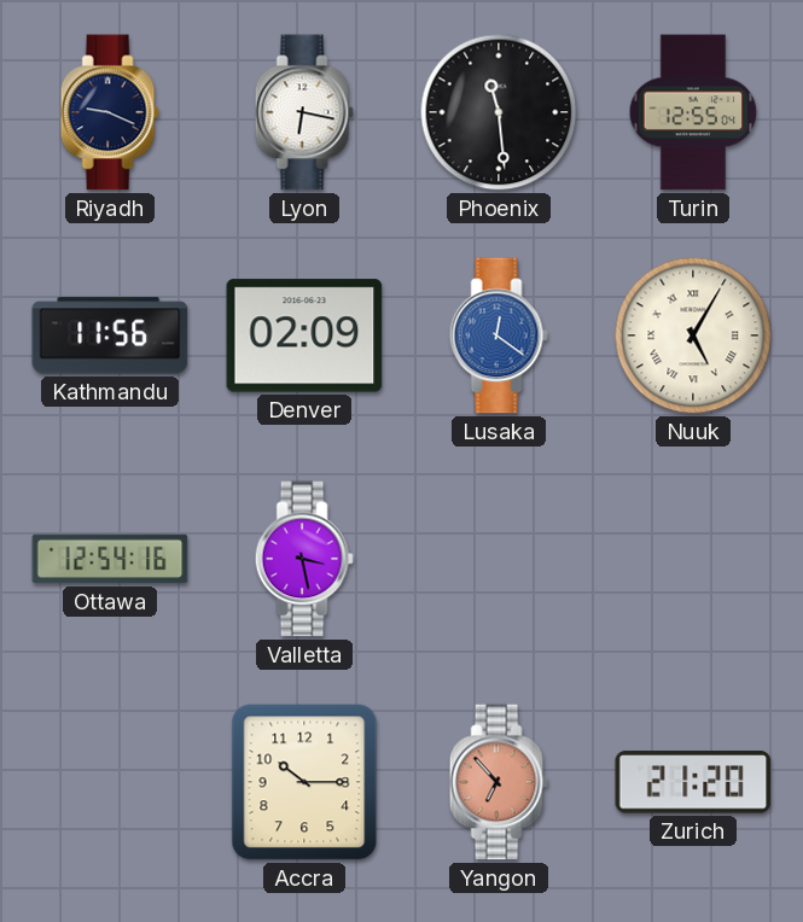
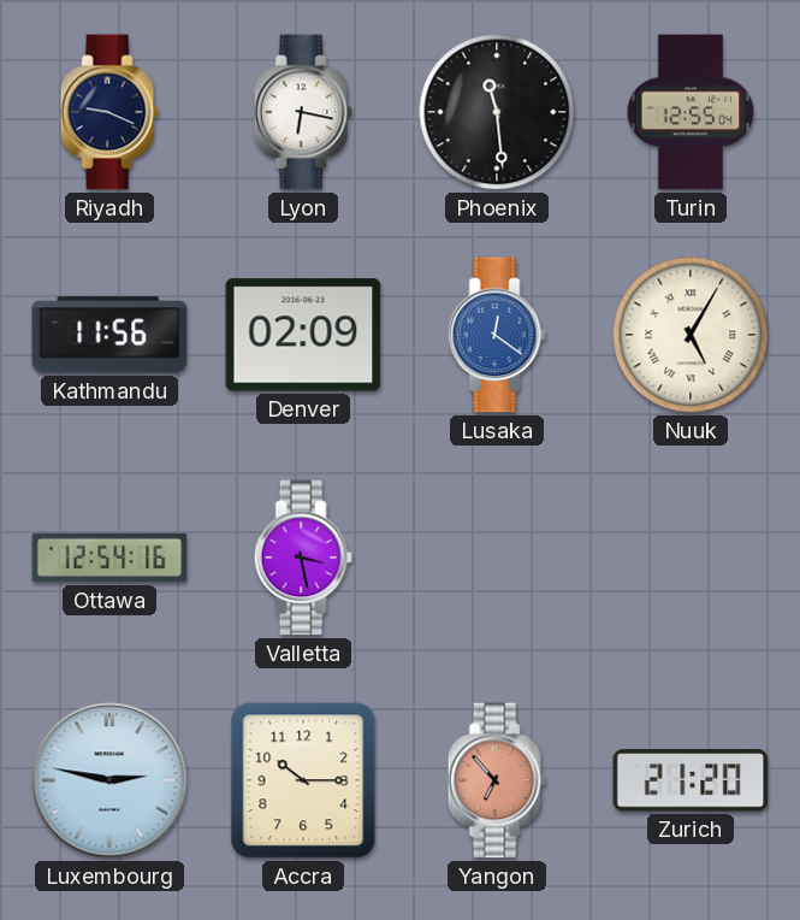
Luxembourg: none -> 2:47
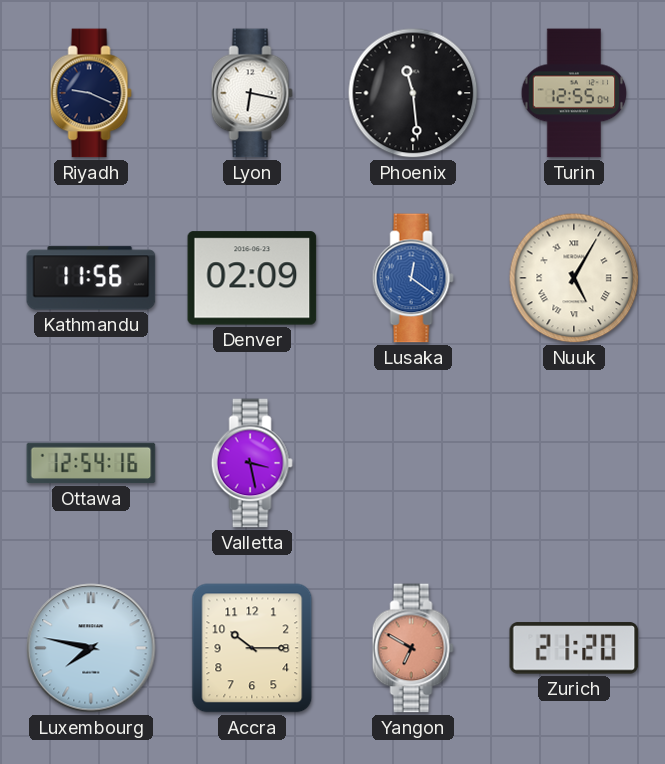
Luxembourg: 2:47 -> 7:47
Yangon: 6:53 -> 6:50
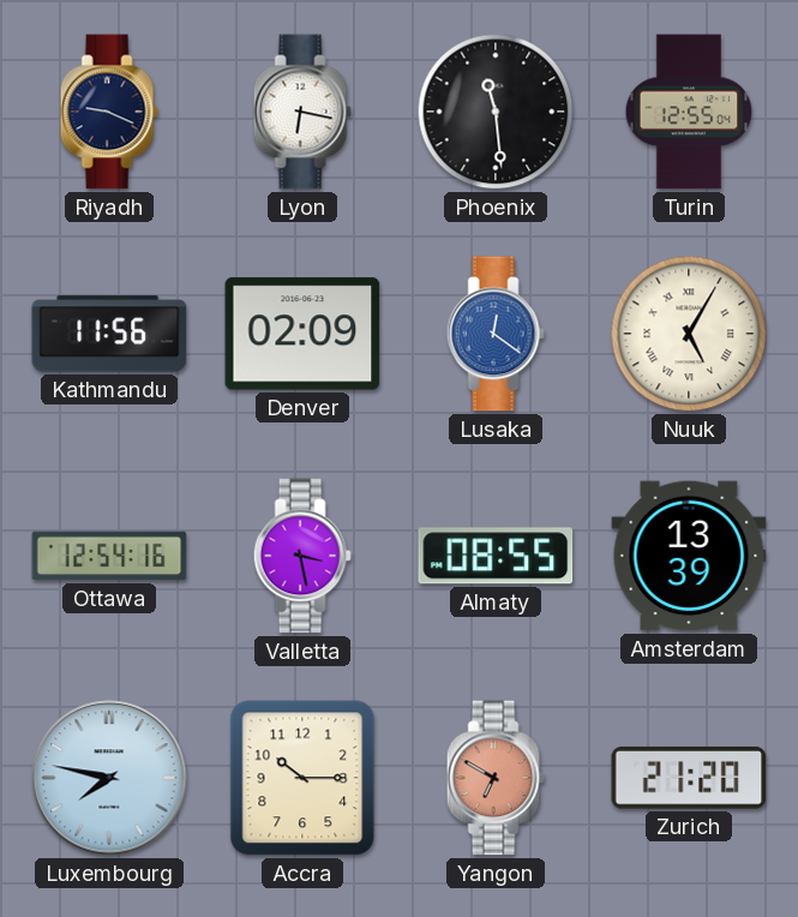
Almaty: none -> 08:55
Amsterdam: none -> 13:39
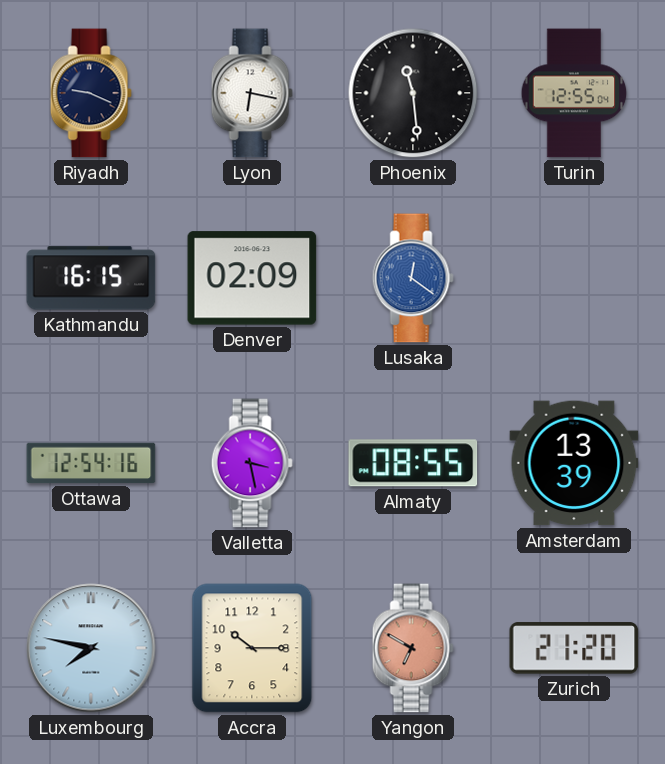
Kathmandu: 11:56 -> 16:15
Nuuk: 5:05 -> none
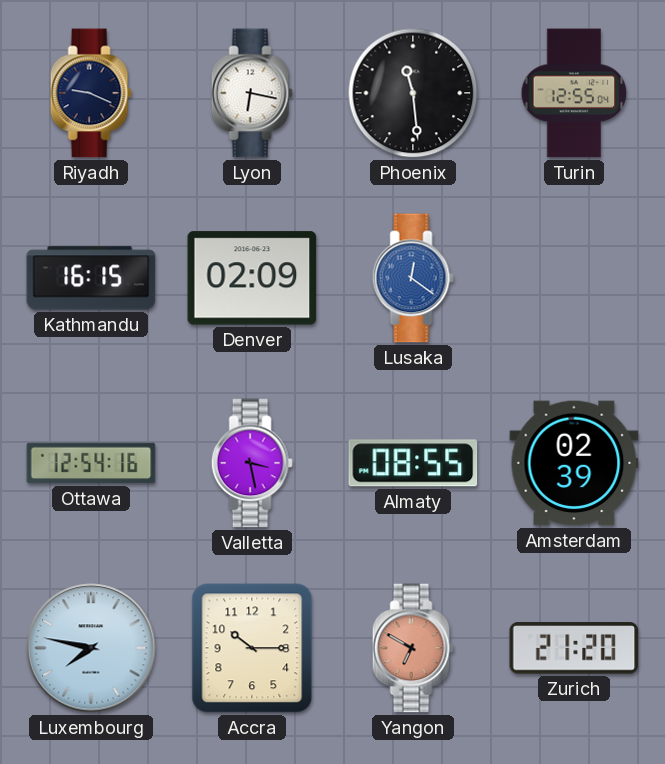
Amsterdam: 13:39 -> 02:39
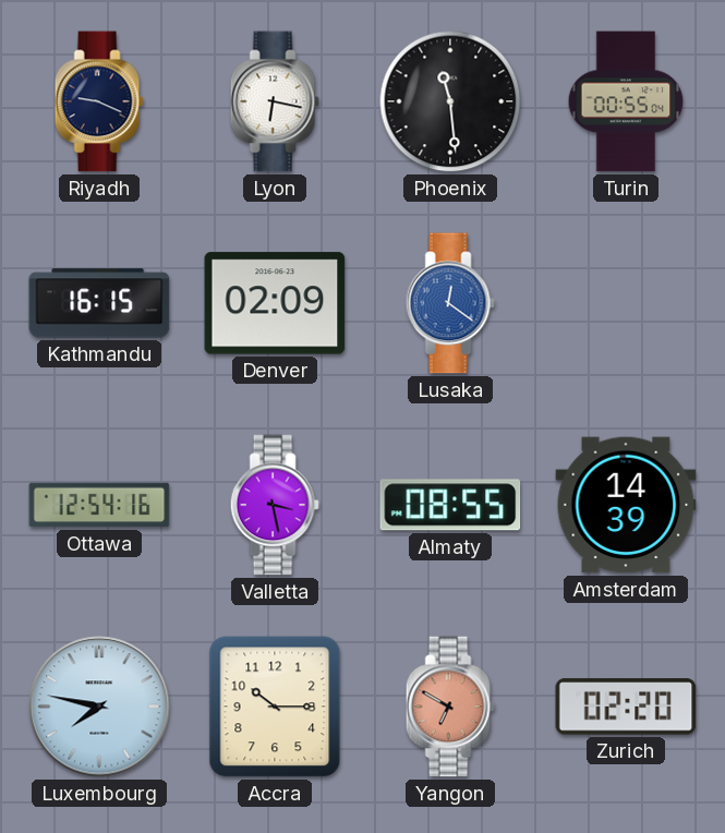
Turin: 12:55 -> 00:55
Amsterdam: 02:39 -> 14:39
Zurich: 21:20 -> 02:20
